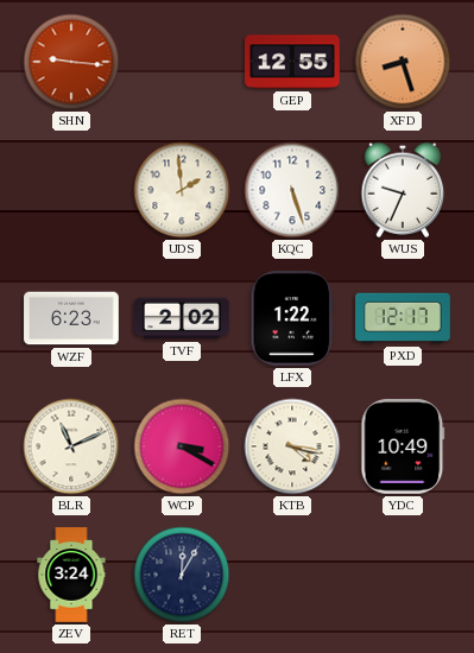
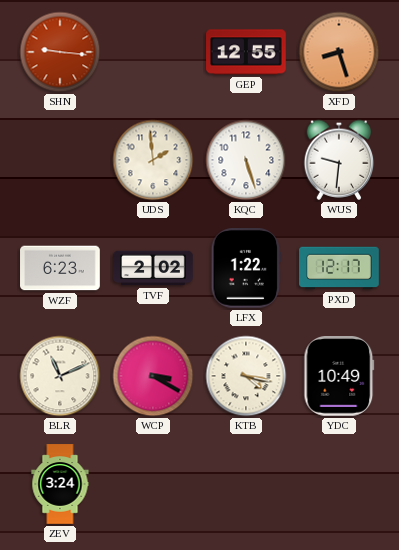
WUS: 9:34 -> 9:31
RET: 12:05 -> none
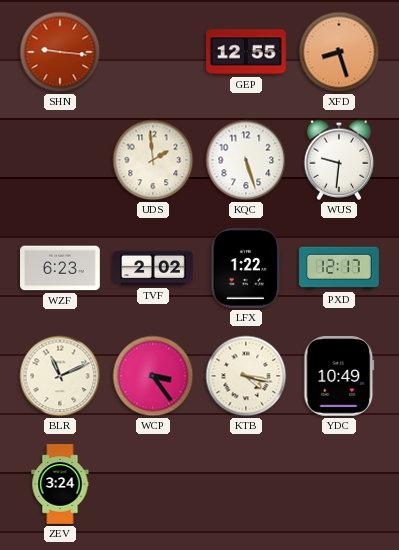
WCP: 3:20 -> 3:24
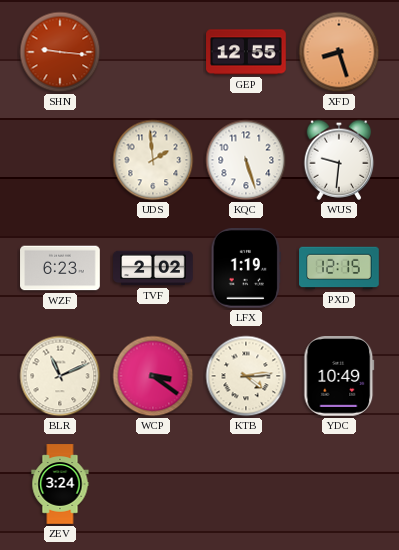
LFX: 1:22 -> 1:19
PXD: 12:17 -> 12:15
WCP: 3:24 -> 3:21
KTB: 4:17 -> 4:14
